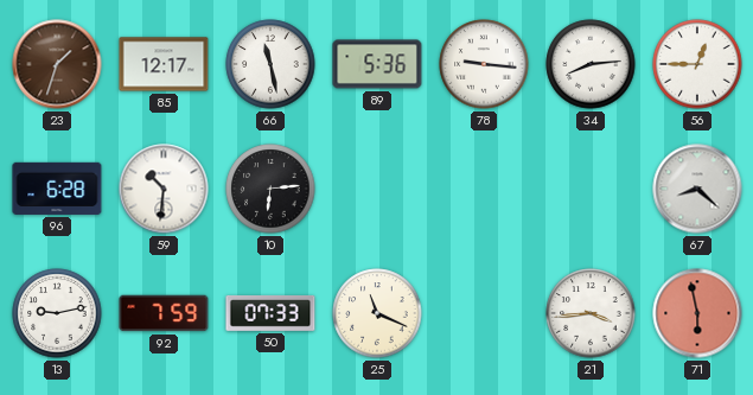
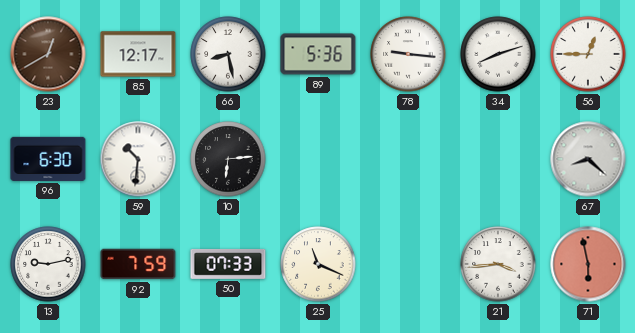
23: 1:33 -> 12:40
66: 11:28 -> 8:28
34: 8:14 -> 8:12
96: 6:28 -> 6:30
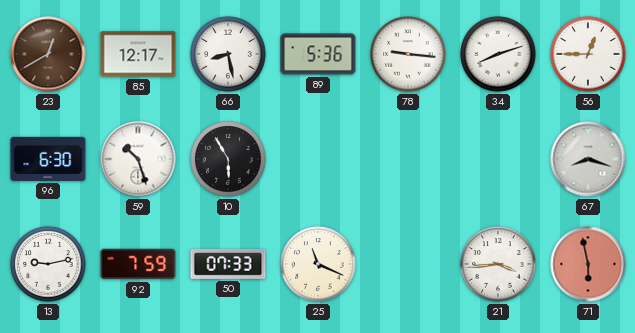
59: 10:31 -> 10:27
10: 6:14 -> 5:55
67: 8:22 -> 8:18
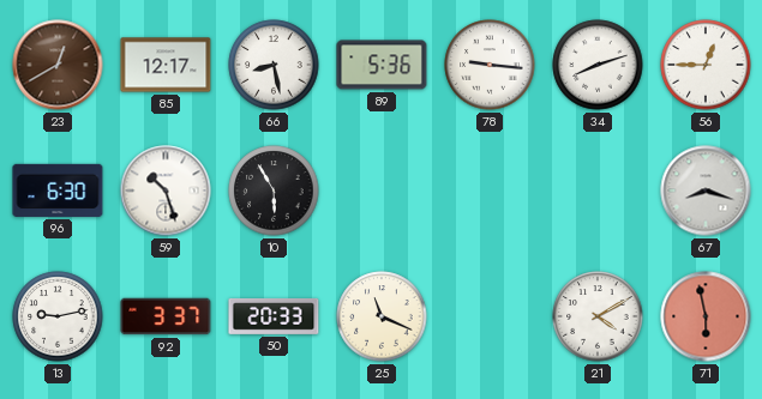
92: 7:59 -> 3:37
50: 07:33 -> 20:33
21: 3:44 -> 4:10
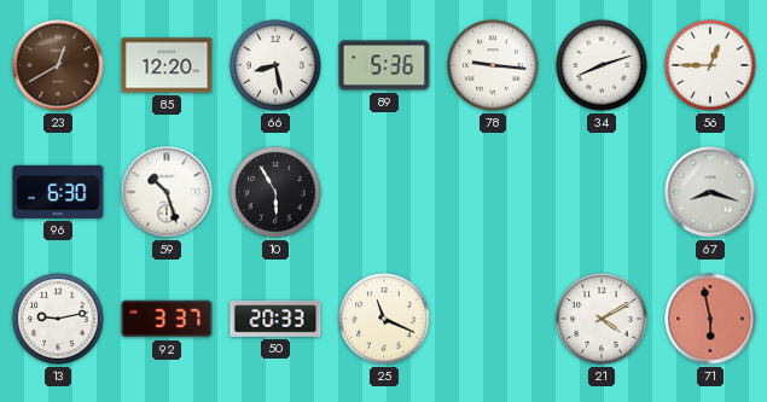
85: 12:17 -> 12:20
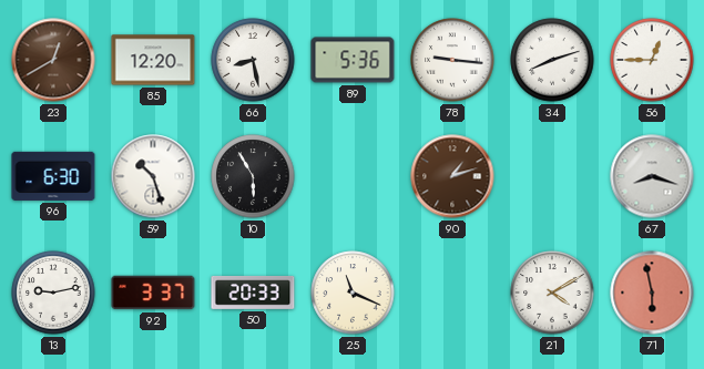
90: none -> 1:12
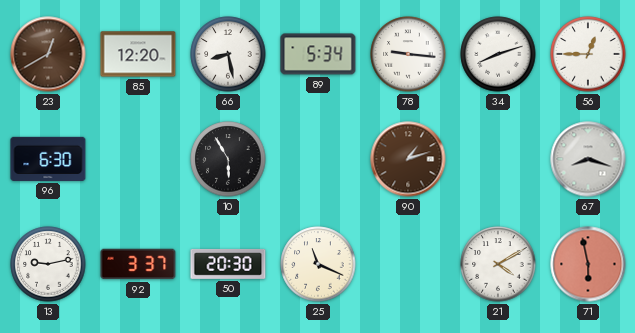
89: 5:36 -> 5:34
59: 10:27 -> none
50: 20:33 -> 20:30
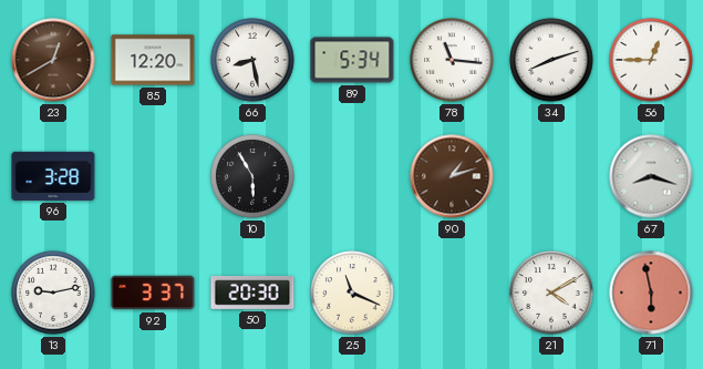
78: 9:16 -> 11:16
96: 6:30 -> 3:28
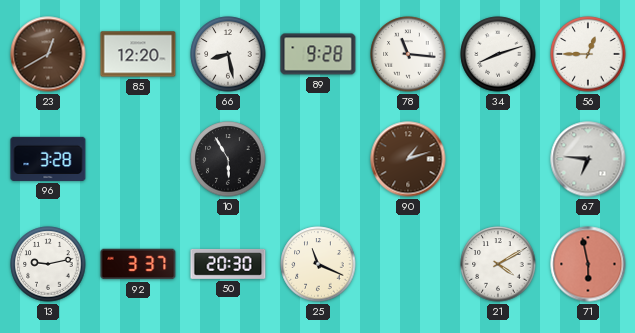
89: 5:34 -> 9:28
67: 8:18 -> 6:46
